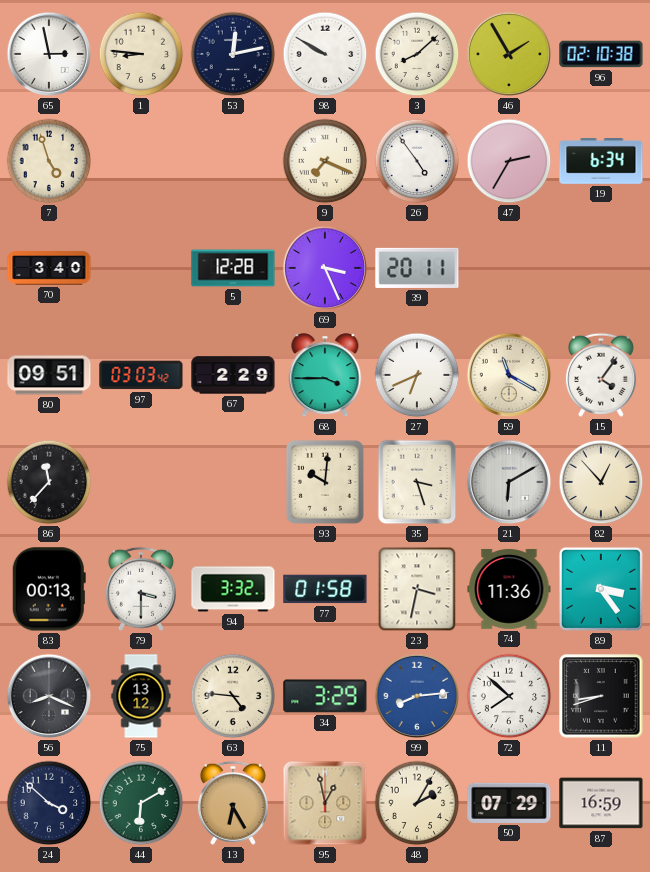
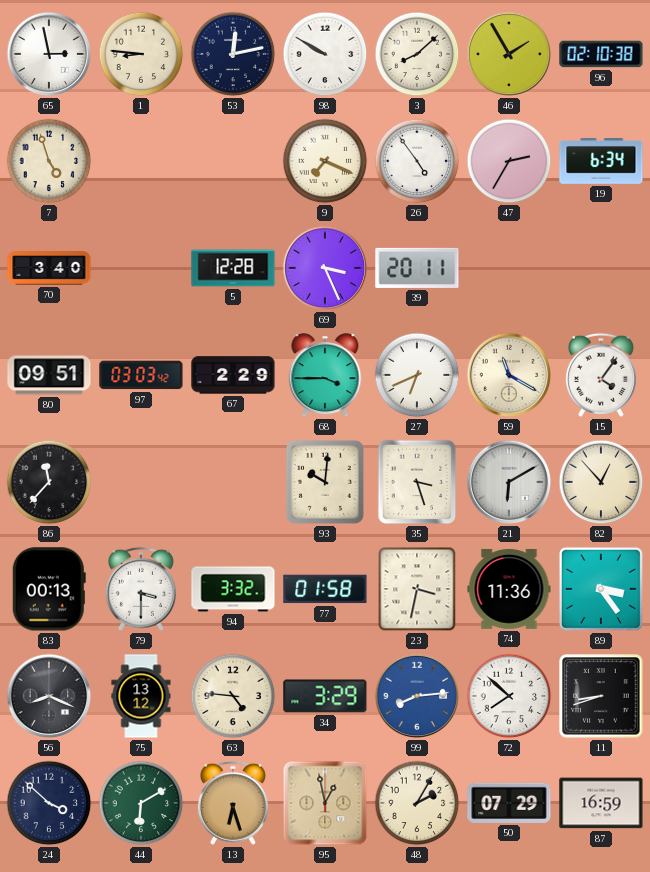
13: 6:25 -> 6:27
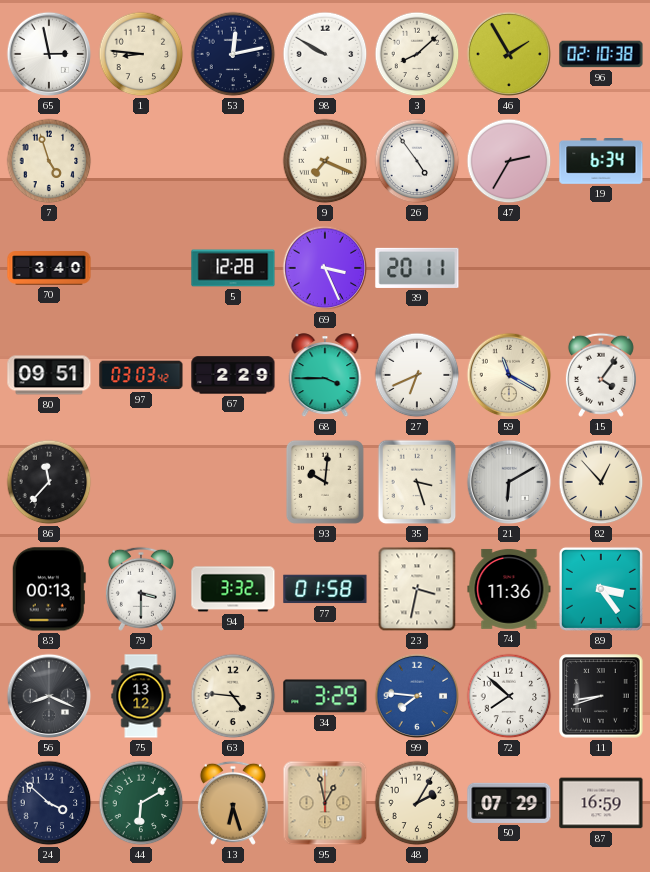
99: 8:14 -> 7:46
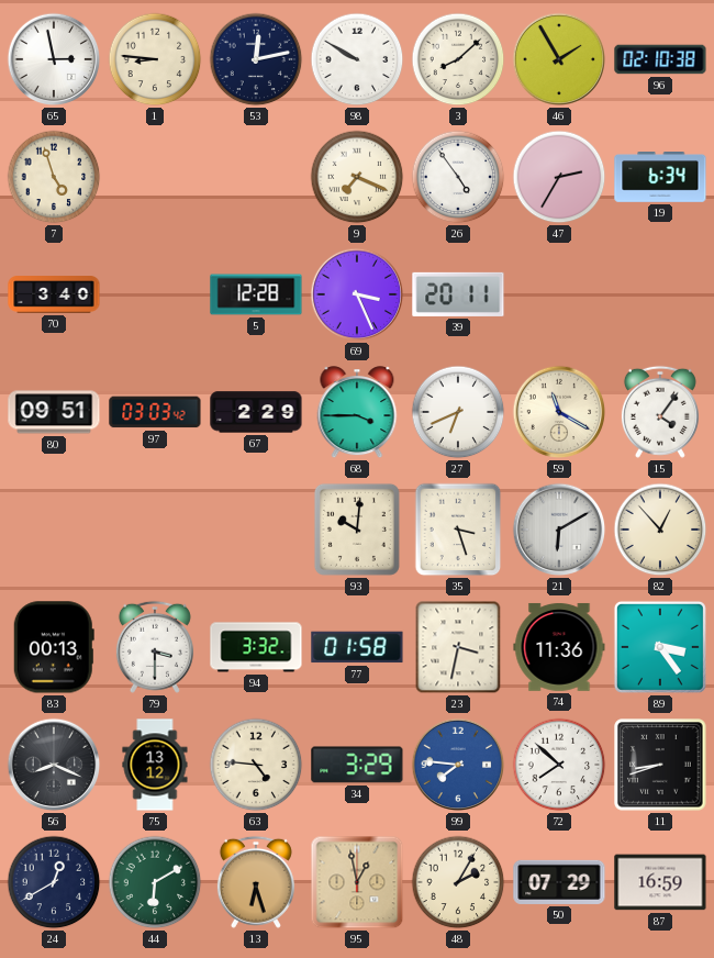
86: 11:37 -> none
24: 3:52 -> 12:40
